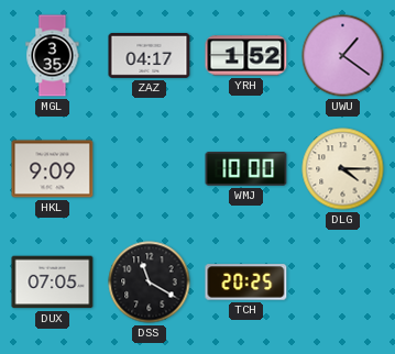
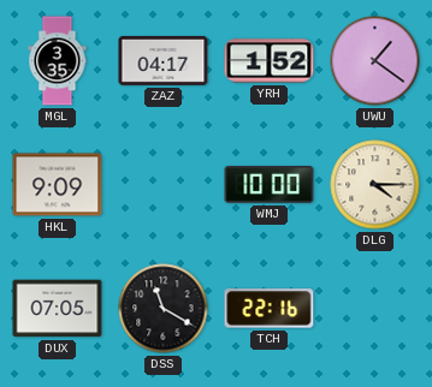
TCH: 20:25 -> 22:16
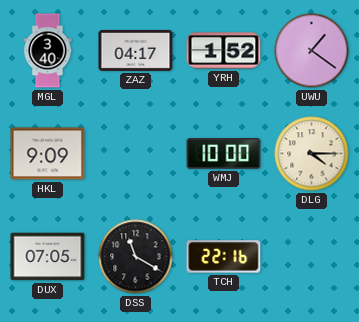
MGL: 3:35 -> 3:40
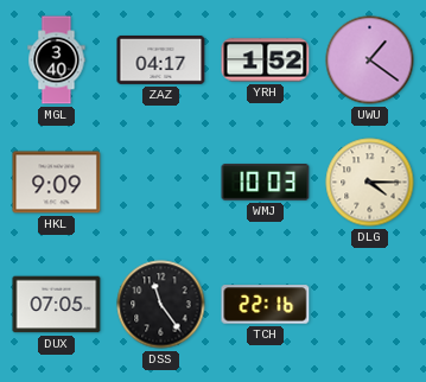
WMJ: 10:00 -> 10:03
DSS: 11:20 -> 11:24
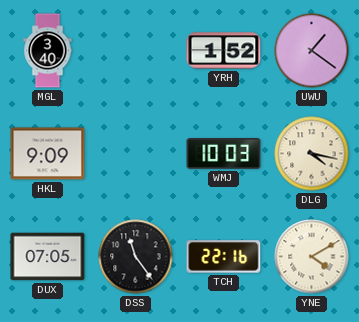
ZAZ: 04:17 -> none
DLG: 4:15 -> 4:17
YNE: none -> 4:10
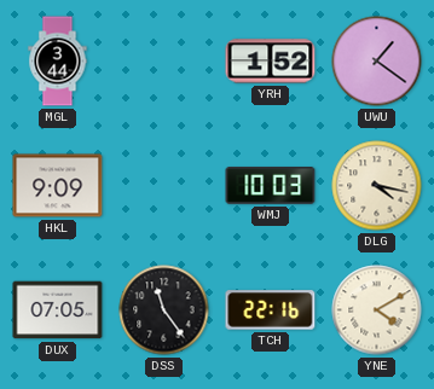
MGL: 3:40 -> 3:44
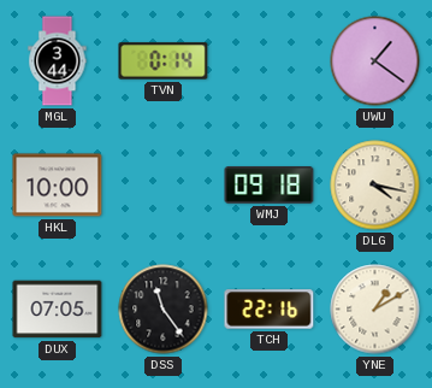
TVN: none -> 0:14
YRH: 1:52 -> none
HKL: 9:09 -> 10:00
WMJ: 10:03 -> 09:18
YNE: 4:10 -> 1:10
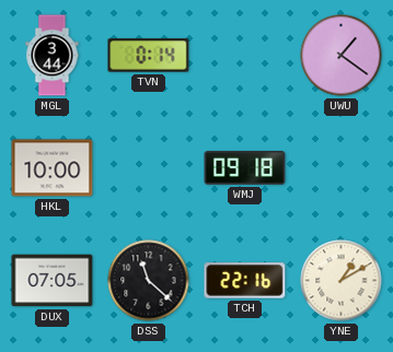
DLG: 4:17 -> none
DSS: 11:24 -> 11:22
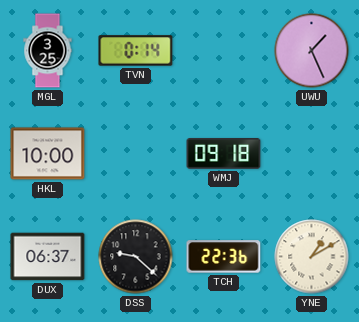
MGL: 3:44 -> 3:25
UWU: 1:21 -> 1:26
DUX: 07:05 -> 06:37
DSS: 11:22 -> 9:22
TCH: 22:16 -> 22:36
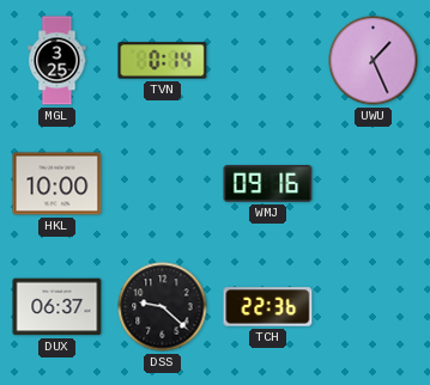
WMJ: 09:18 -> 09:16
YNE: 1:10 -> none
